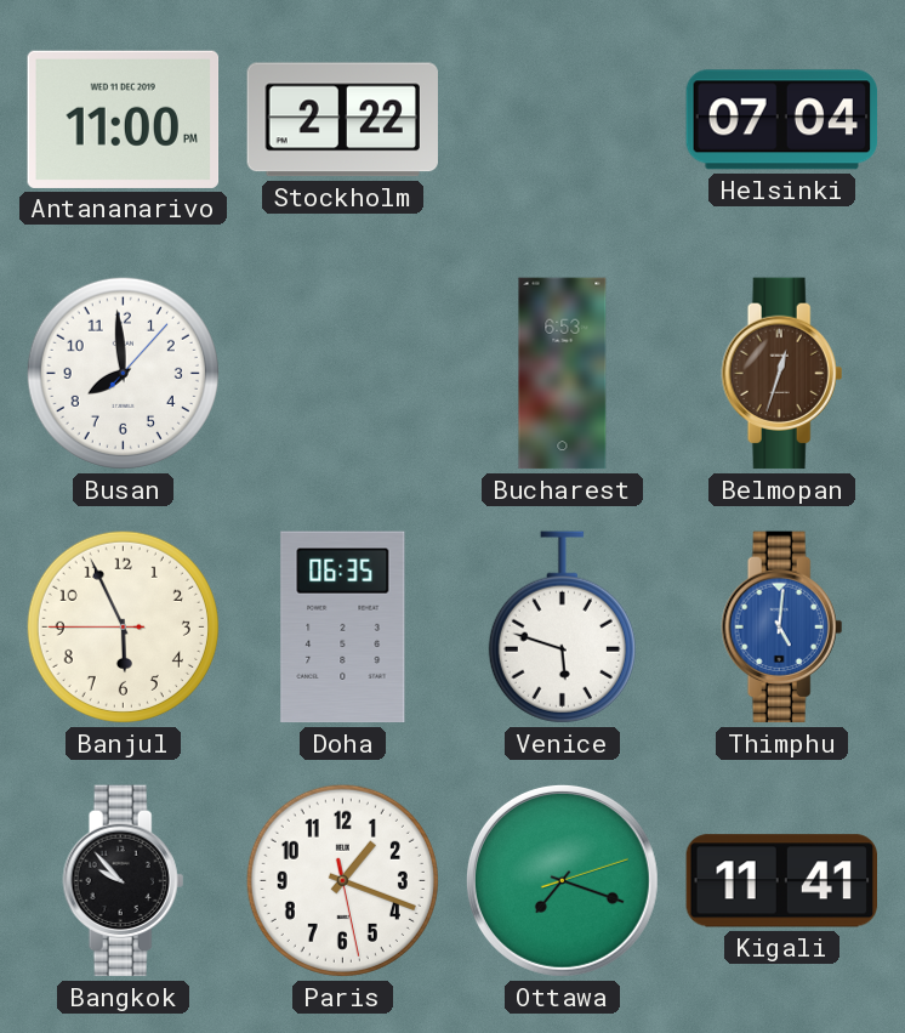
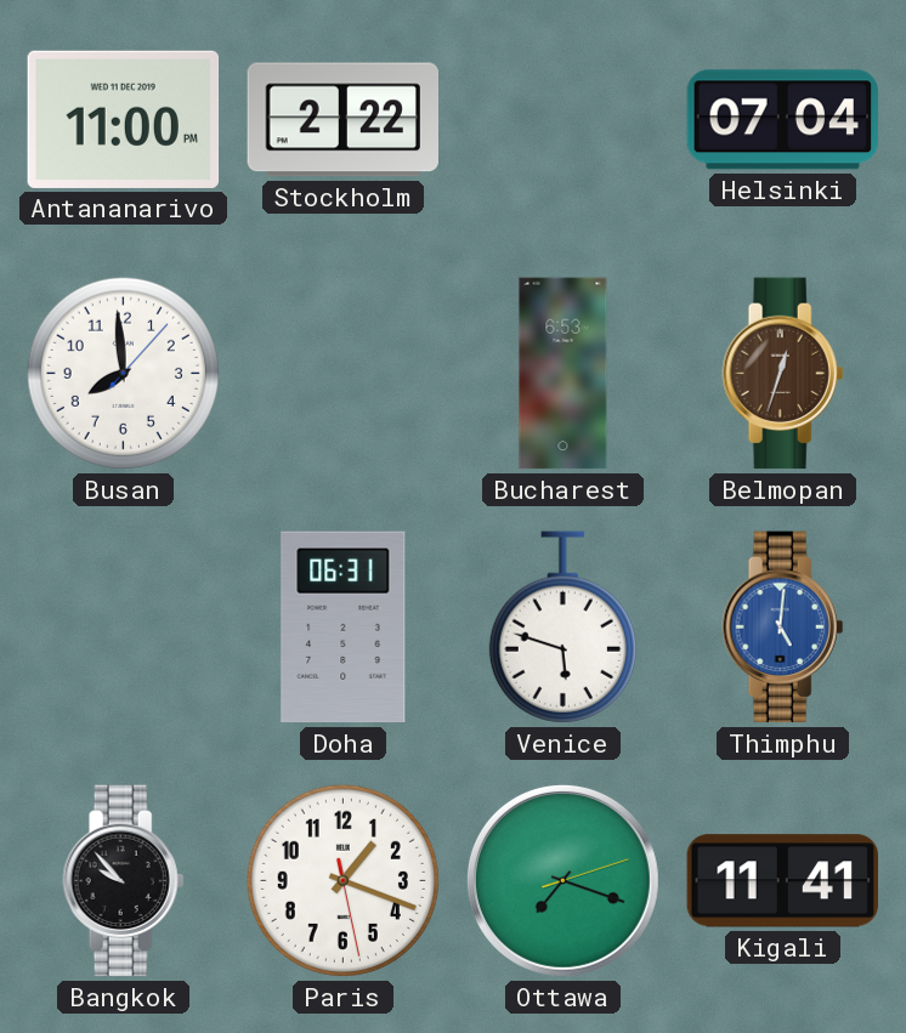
Banjul: 5:55 -> none
Doha: 06:35 -> 06:31
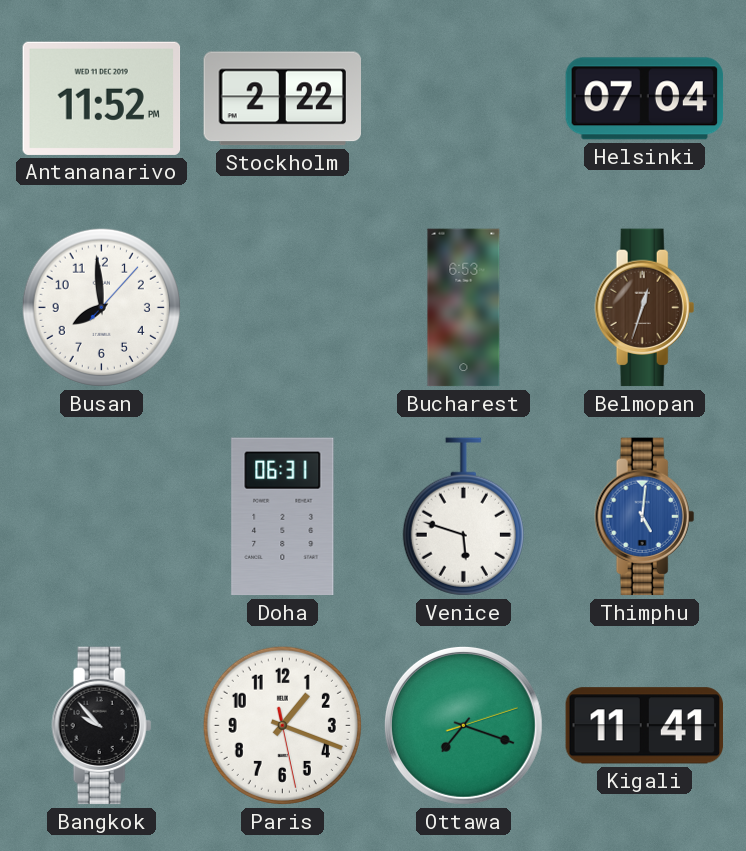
Antananarivo: 11:00 -> 11:52
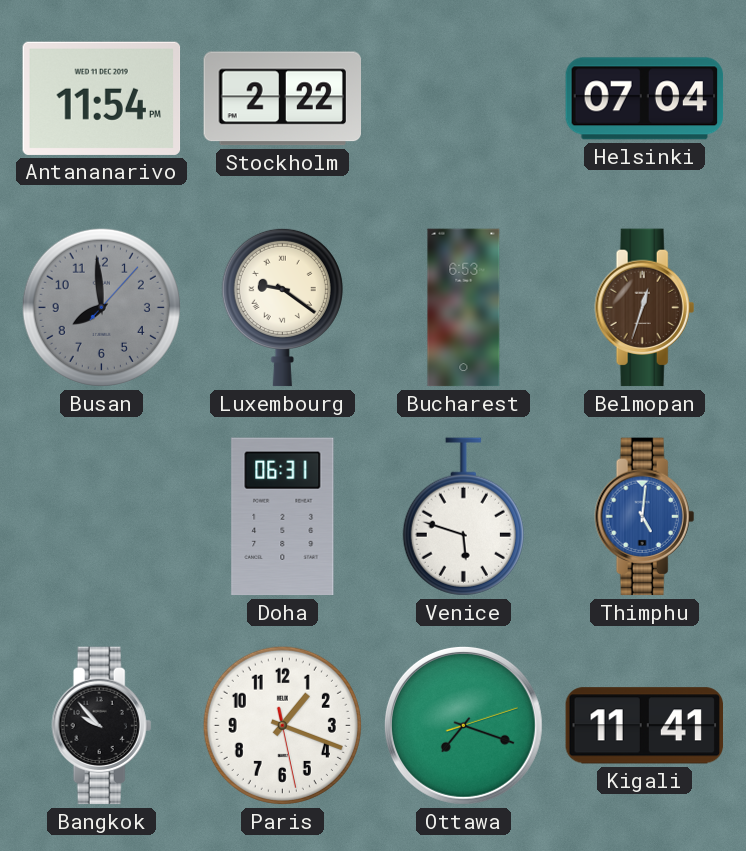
Antananarivo: 11:52 -> 11:54
Busan dial: white -> grey
Luxembourg: none -> 9:21
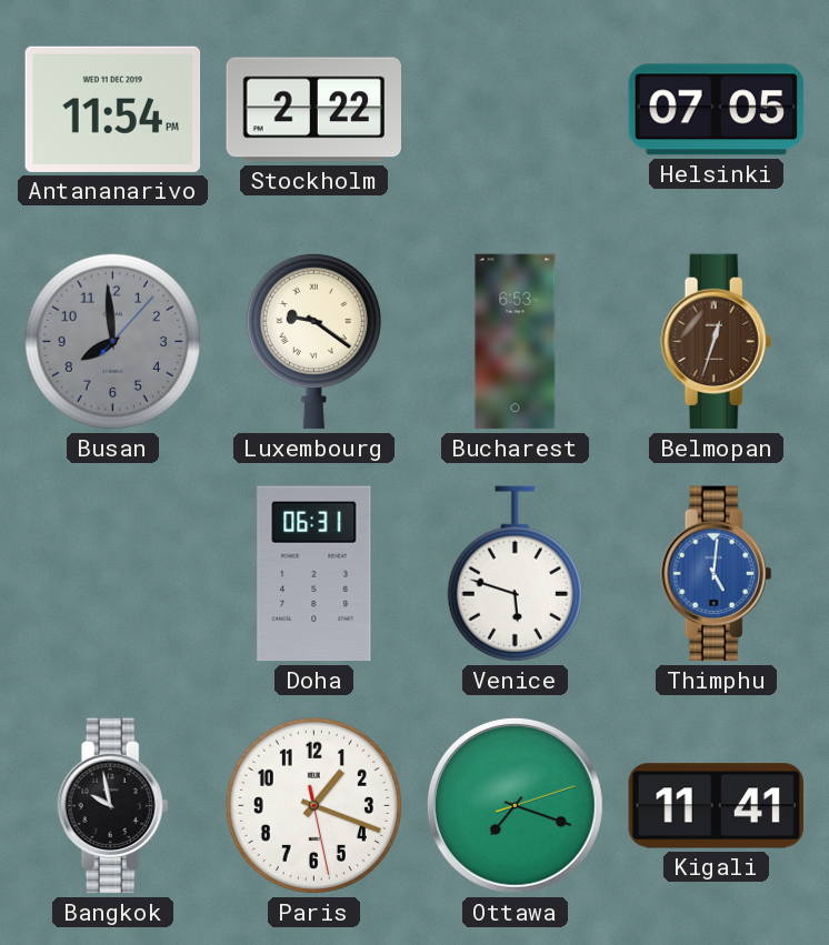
Helsinki: 07:04 -> 07:05
Bangkok: 9:53 -> 9:58
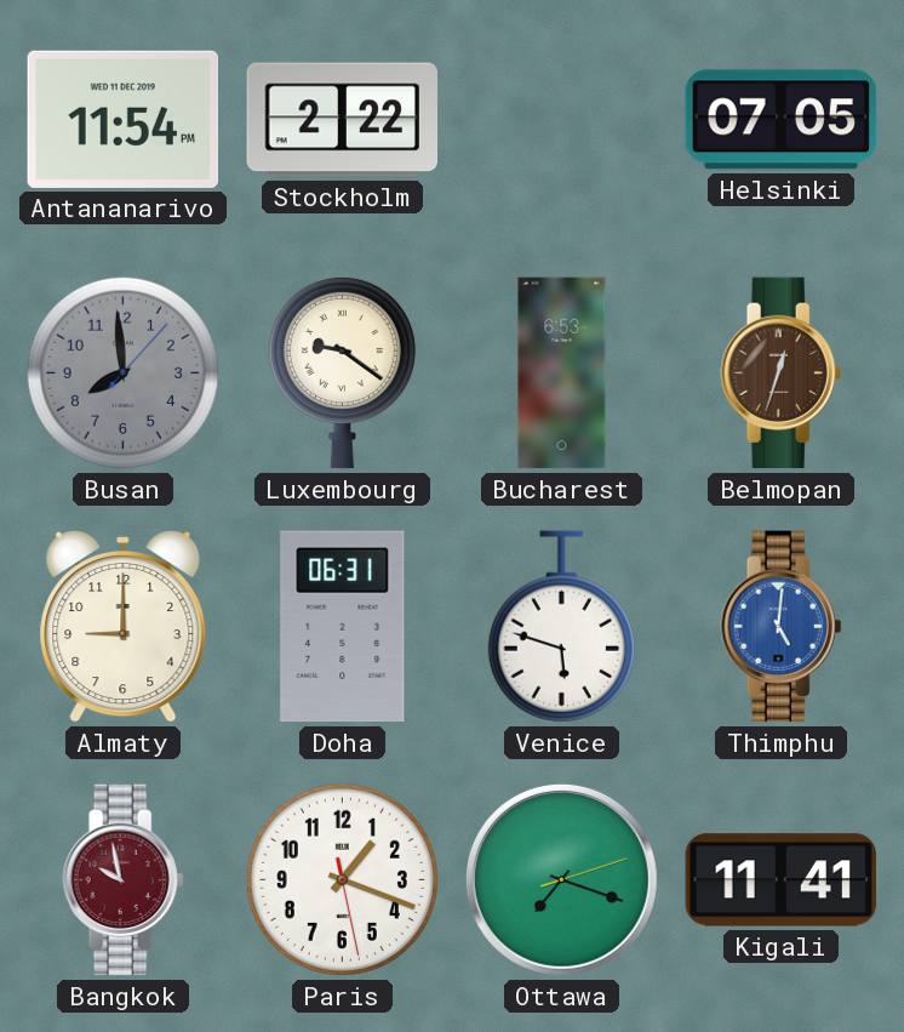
Almaty: none -> 9:00
Bangkok dial: black -> burgundy
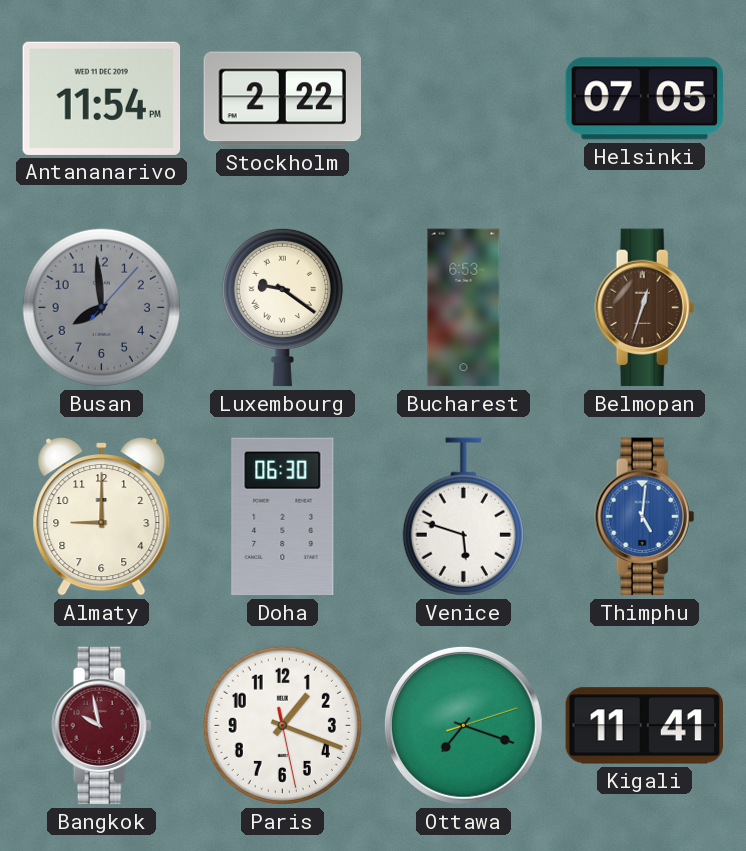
Doha: 06:31 -> 06:30
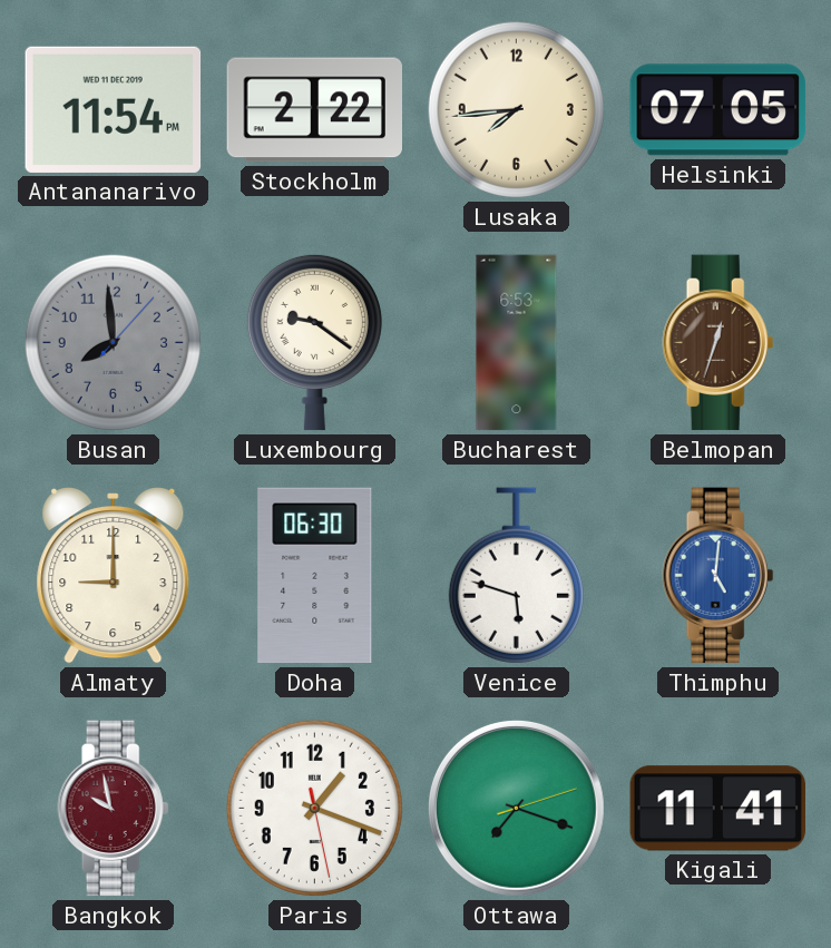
Lusaka: none -> 7:44
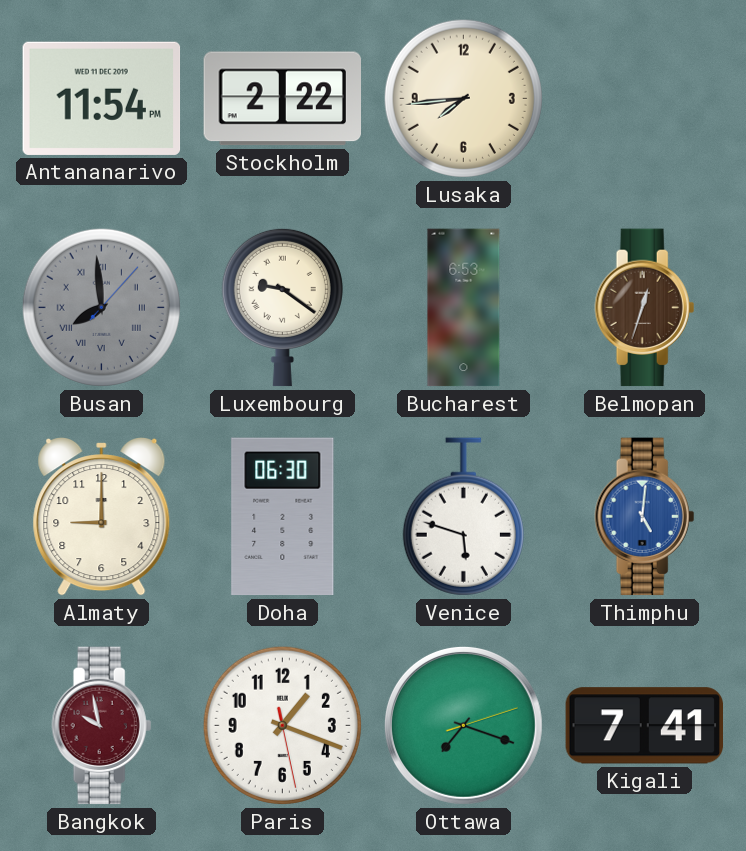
Helsinki: 07:05 -> none
Busan numerals: Arabic -> Roman
Kigali: 11:41 -> 7:41
